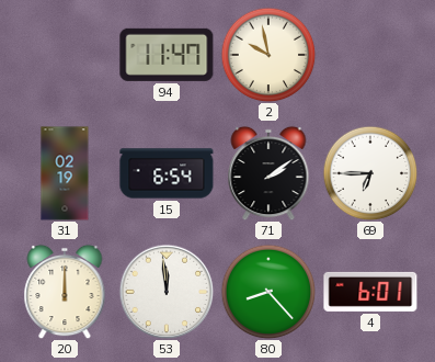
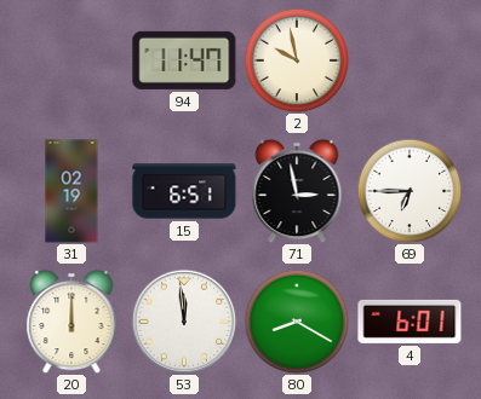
15: 6:54 -> 6:51
71: 2:09 -> 2:58
80: 8:23 -> 8:20
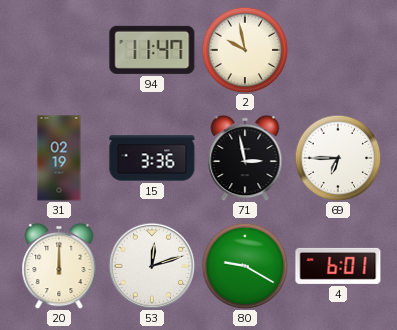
15: 6:51 -> 3:36
53: 11:59 -> 12:12
80: 8:20 -> 9:20
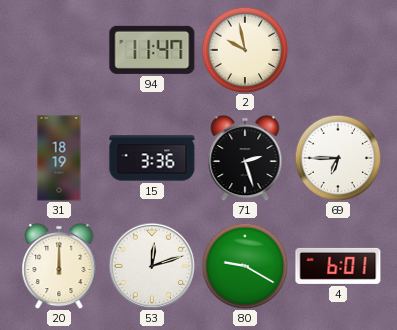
31: 02:19 -> 18:19
71: 2:58 -> 2:27
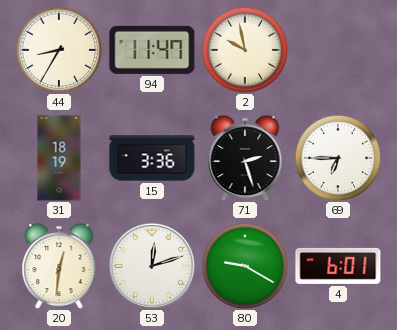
44: none -> 8:35
20: 12:00 -> 12:31
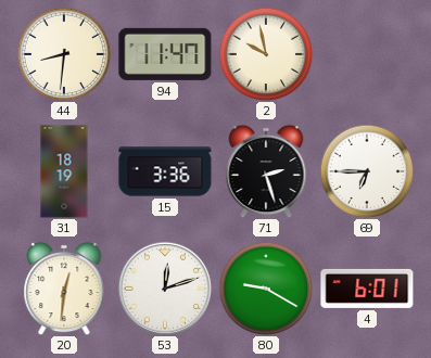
44: 8:35 -> 8:31
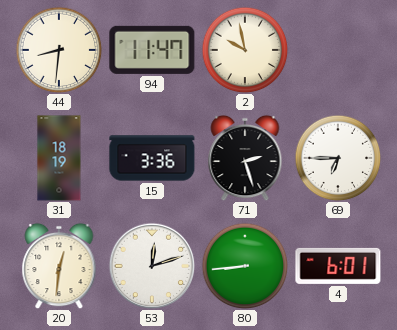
80: 9:20 -> 8:44
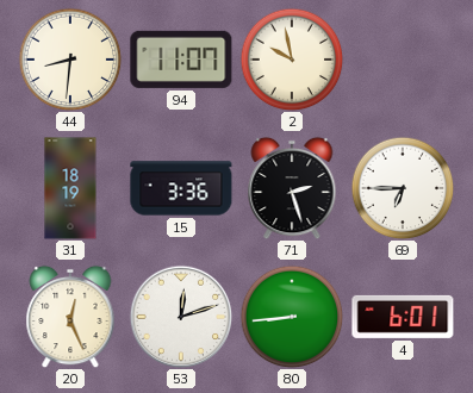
94: 11:47 -> 11:07
20: 12:31 -> 12:26
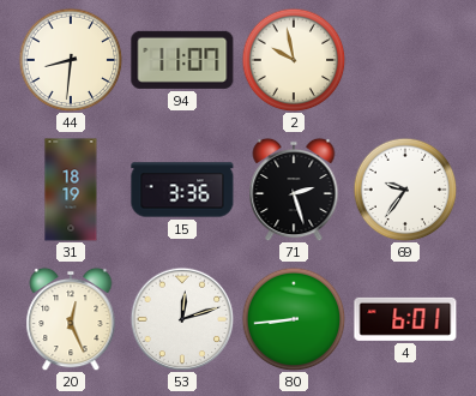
69: 6:45 -> 9:36
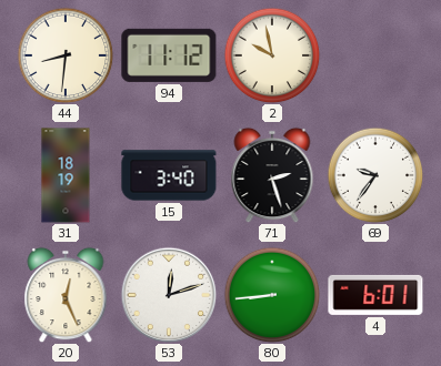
94: 11:07 -> 11:12
15: 3:36 -> 3:40
